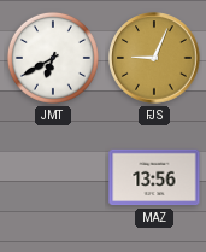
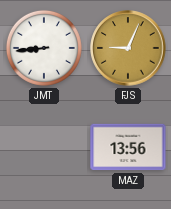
JMT: 6:40 -> 8:44
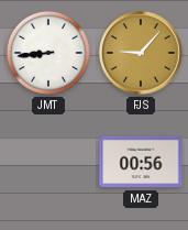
FJS: 9:04 -> 9:07
MAZ: 13:56 -> 00:56
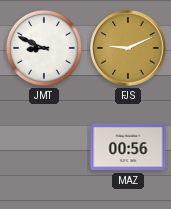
JMT: 8:44 -> 8:49
FJS: 9:07 -> 9:11
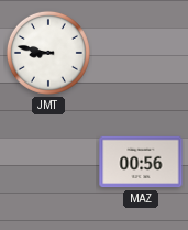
JMT: 8:49 -> 8:47
FJS: 9:11 -> none
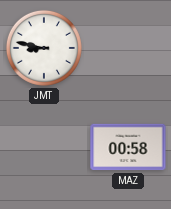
MAZ: 00:56 -> 00:58
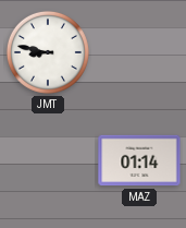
MAZ: 00:58 -> 01:14
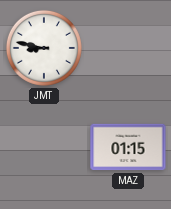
MAZ: 01:14 -> 01:15
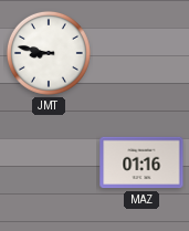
MAZ: 01:15 -> 01:16
